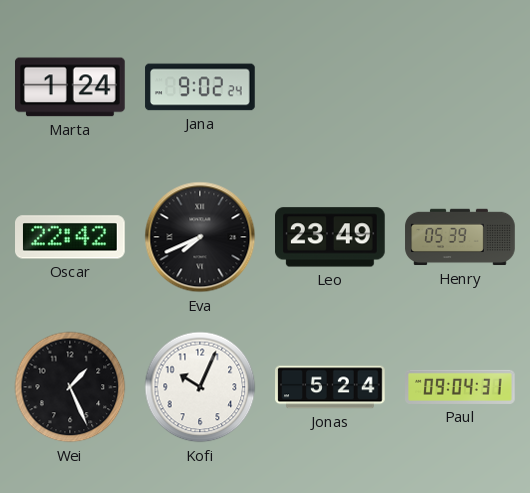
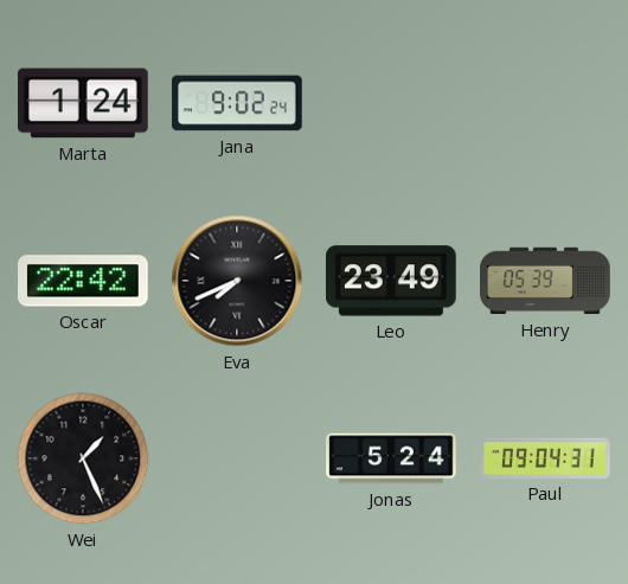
Kofi: 10:04 -> none
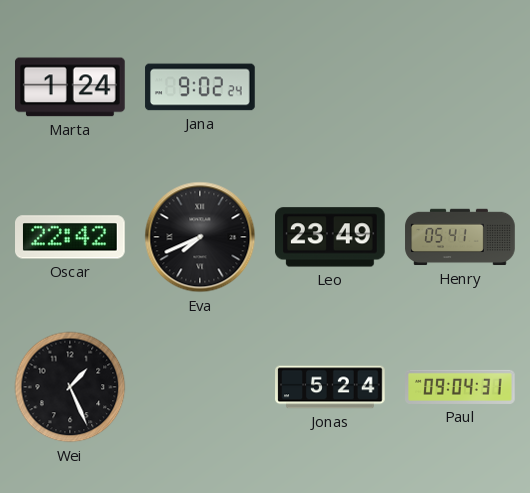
Henry: 05:39 -> 05:41
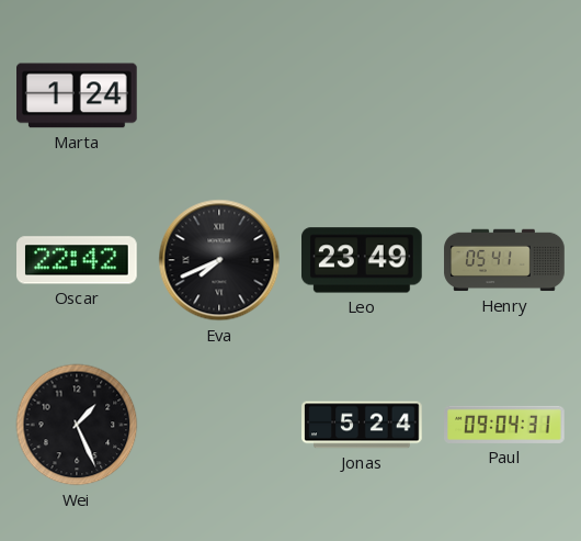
Jana: 9:02 -> none
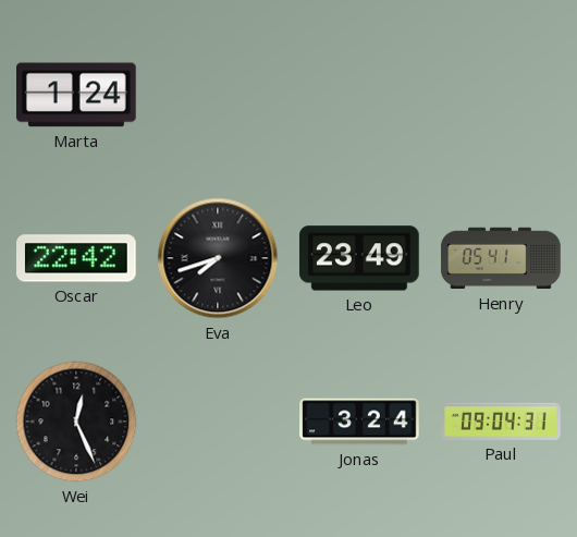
Eva: 7:41 -> 7:42
Wei: 1:26 -> 12:26
Jonas: 5:24 -> 3:24
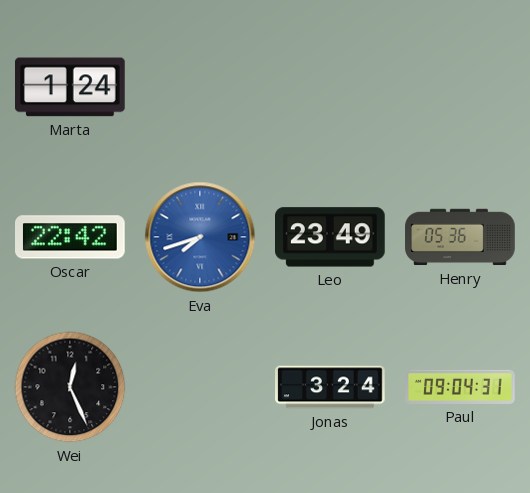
Eva dial: black -> blue
Henry: 05:41 -> 05:36
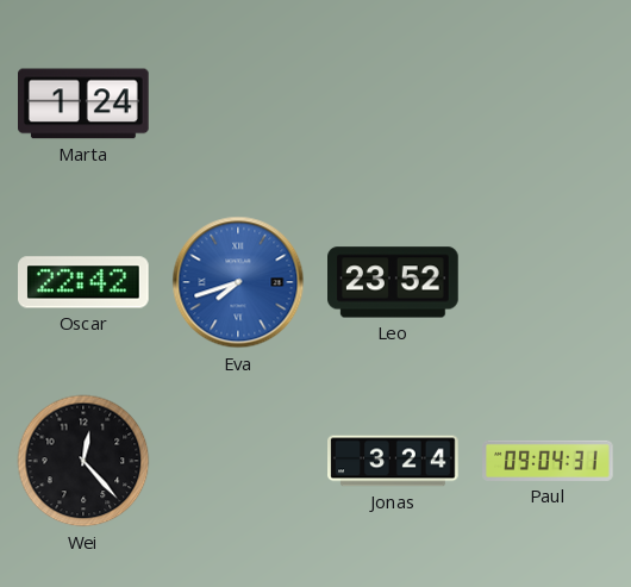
Leo: 23:49 -> 23:52
Henry: 05:36 -> none
Wei: 12:26 -> 12:23
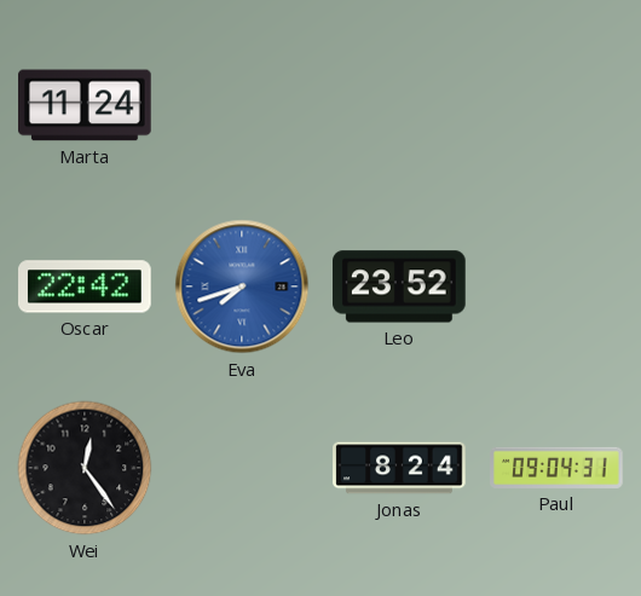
Marta: 1:24 -> 11:24
Wei: 12:23 -> 12:24
Jonas: 3:24 -> 8:24
